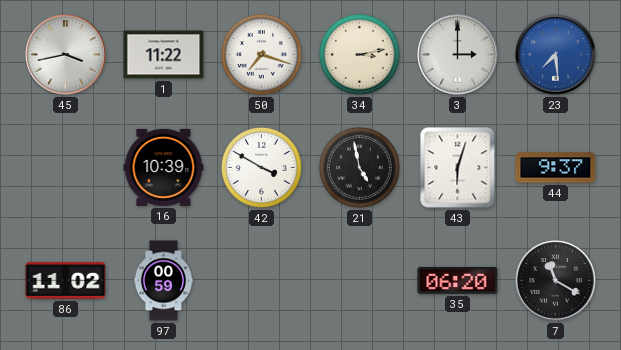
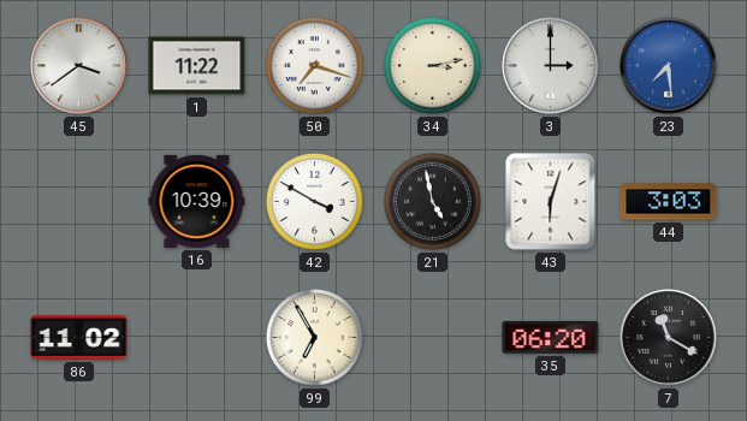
45: 3:43 -> 3:39
44: 9:37 -> 3:03
97: 00:59 -> none
99: none -> 6:55
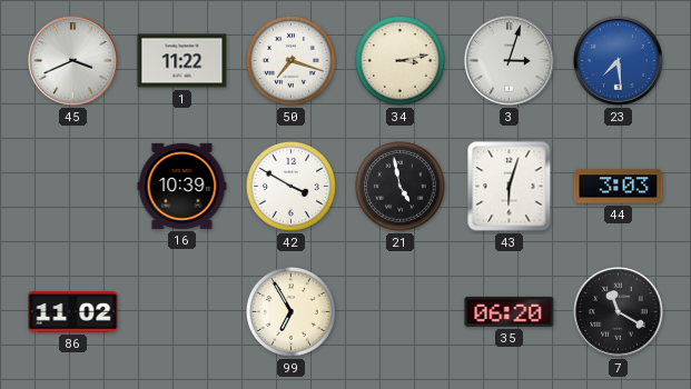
45: 3:39 -> 3:41
3: 3:00 -> 3:03
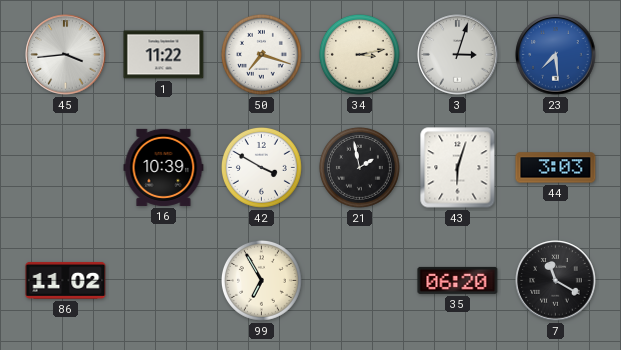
45: 3:41 -> 3:44
21: 4:58 -> 1:58
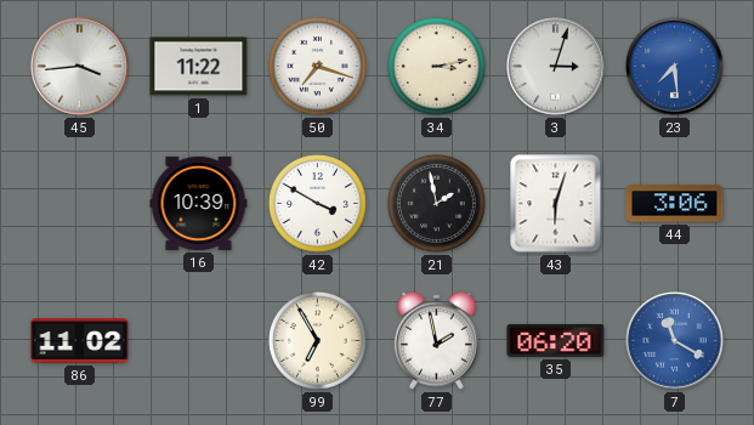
44: 3:03 -> 3:06
77: none -> 1:58
7 dial: black -> blue
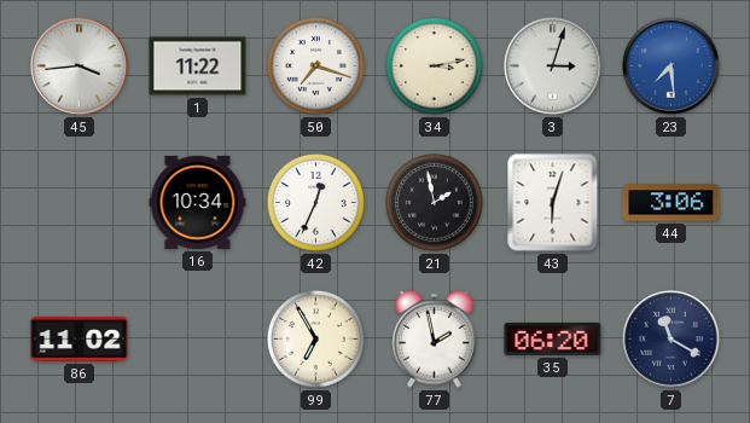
16: 10:39 -> 10:34
42: 3:50 -> 12:34
7 dial: blue -> navy
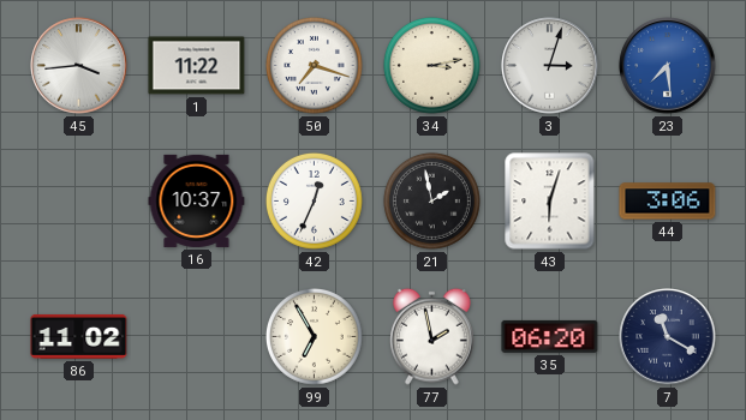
16: 10:34 -> 10:37
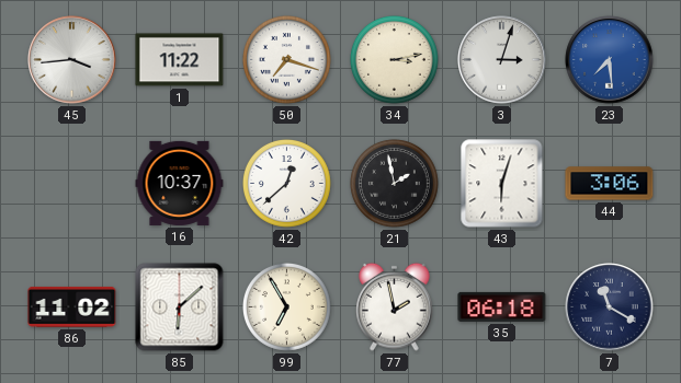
42: 12:34 -> 12:38
85: none -> 6:08
35: 06:20 -> 06:18
